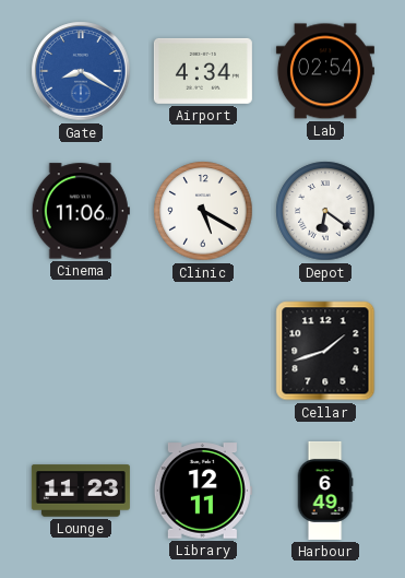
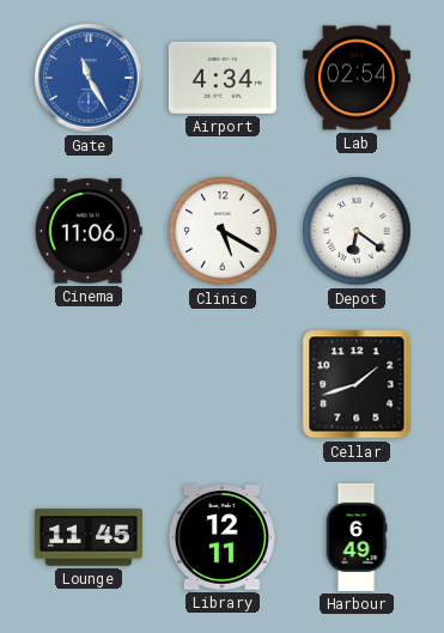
Gate: 8:20 -> 11:25
Lounge: 11:23 -> 11:45
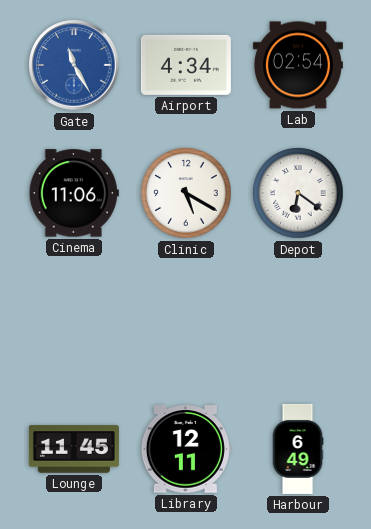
Cellar: 1:42 -> none
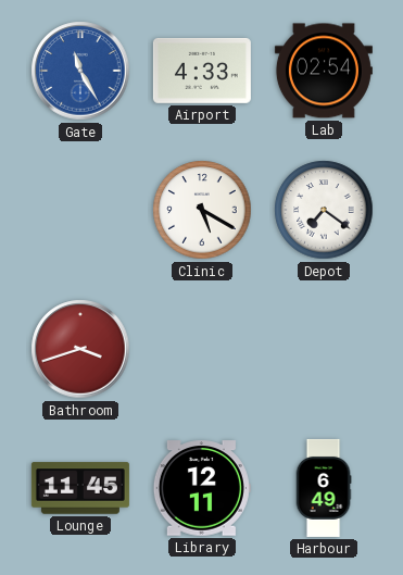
Airport: 4:34 -> 4:33
Cinema: 11:06 -> none
Depot: 6:21 -> 7:21
Bathroom: none -> 3:42
